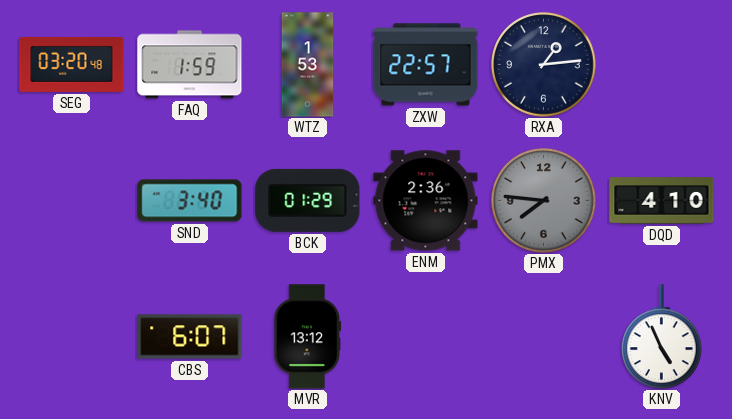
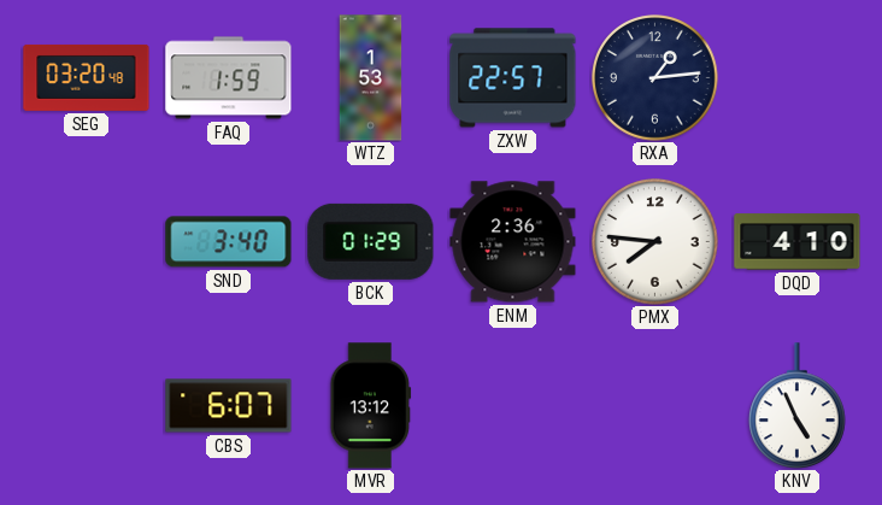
PMX dial: grey -> white
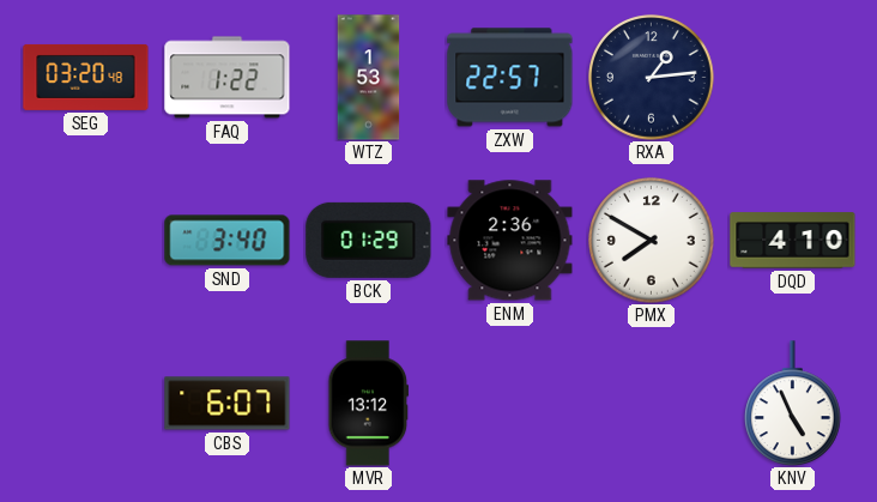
FAQ: 1:59 -> 1:22
PMX: 7:46 -> 7:50
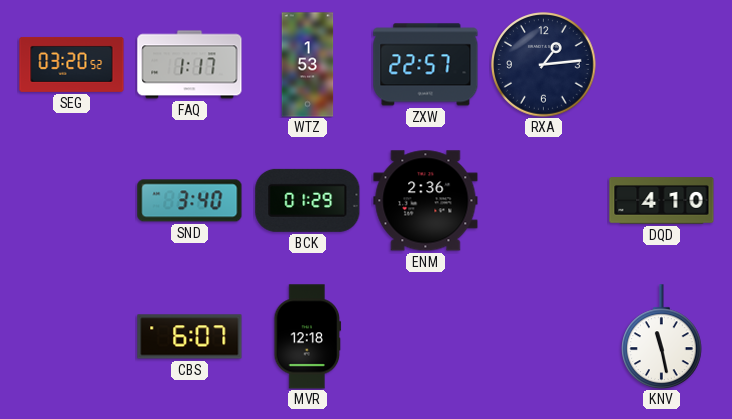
SEG: 03:20:48 -> 03:20:52
FAQ: 1:22 -> 1:17
PMX: 7:50 -> none
MVR: 13:12 -> 12:18
KNV: 4:56 -> 11:28
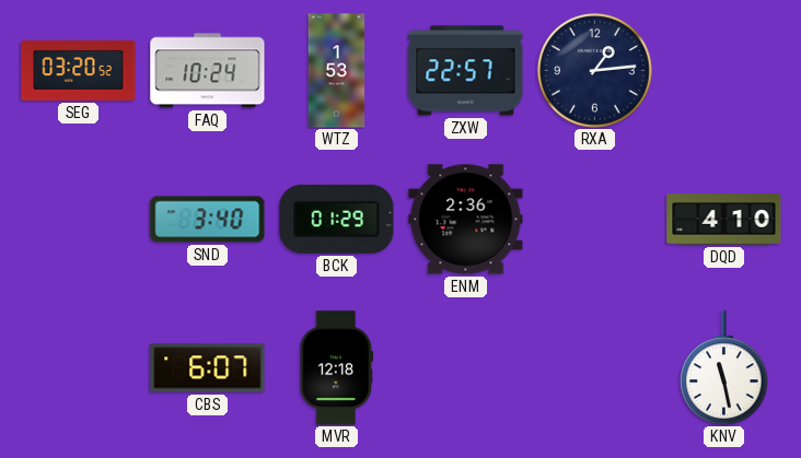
FAQ: 1:17 -> 10:24
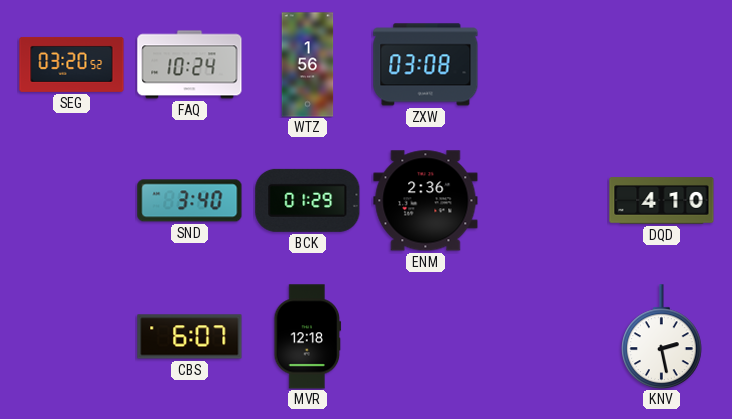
WTZ: 1:53 -> 1:56
ZXW: 22:57 -> 03:08
RXA: 1:14 -> none
KNV: 11:28 -> 2:28
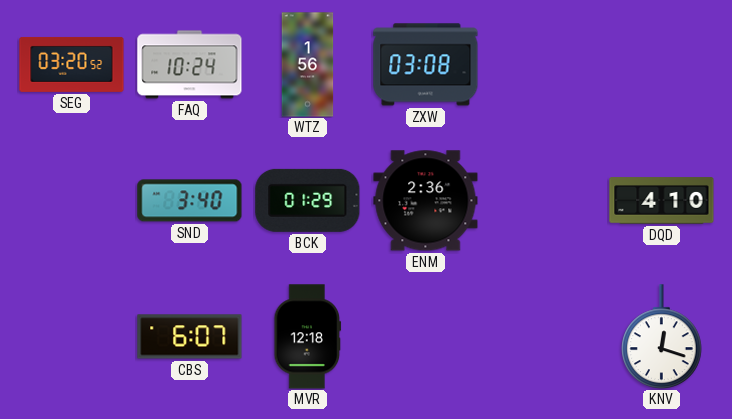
KNV: 2:28 -> 12:18
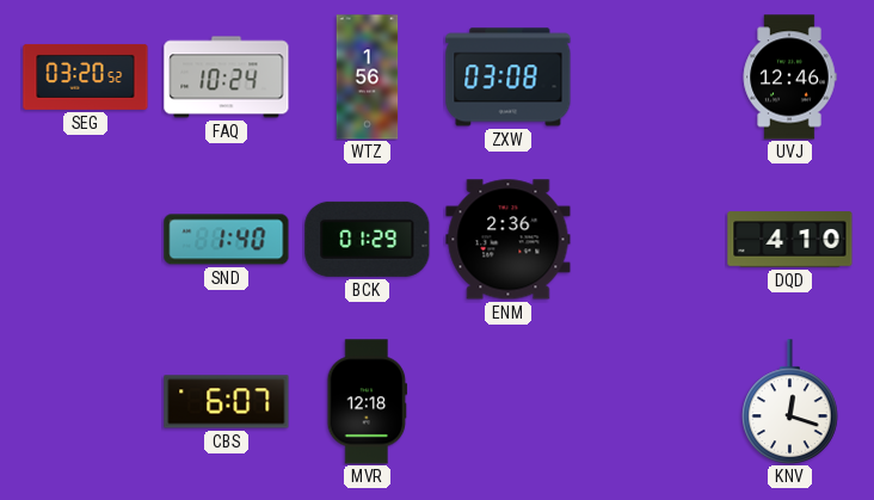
UVJ: none -> 12:46
SND: 3:40 -> 1:40
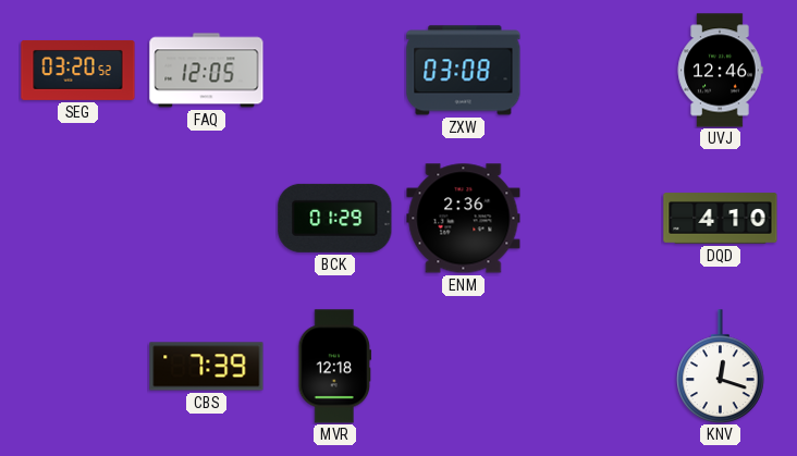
FAQ: 10:24 -> 12:05
WTZ: 1:56 -> none
SND: 1:40 -> none
CBS: 6:07 -> 7:39
